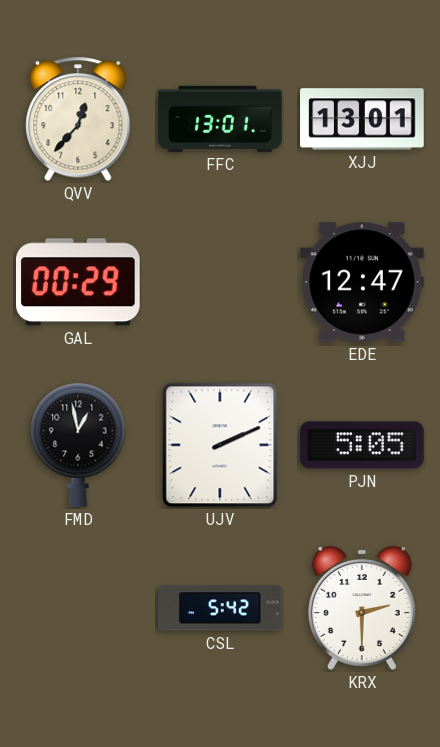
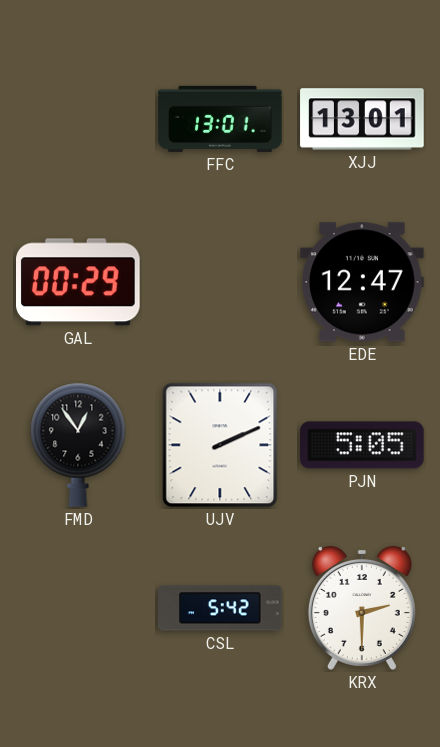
QVV: 12:37 -> none
FMD: 12:58 -> 12:54
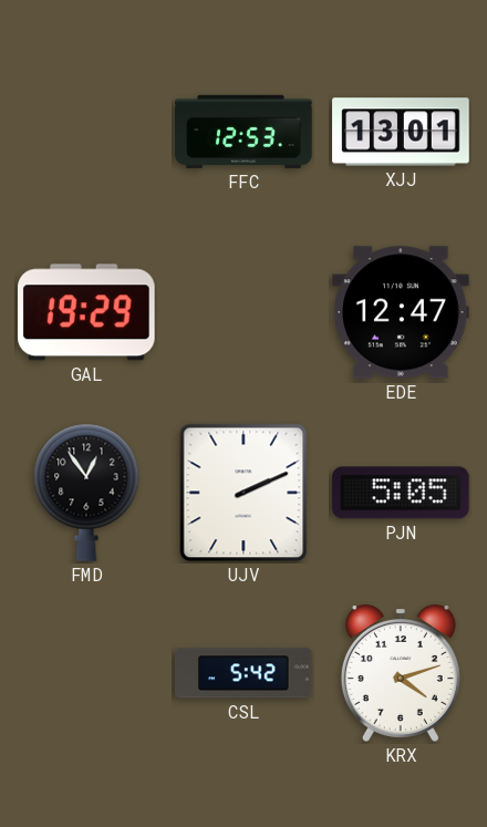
FFC: 13:01 -> 12:53
GAL: 00:29 -> 19:29
KRX: 2:30 -> 4:12
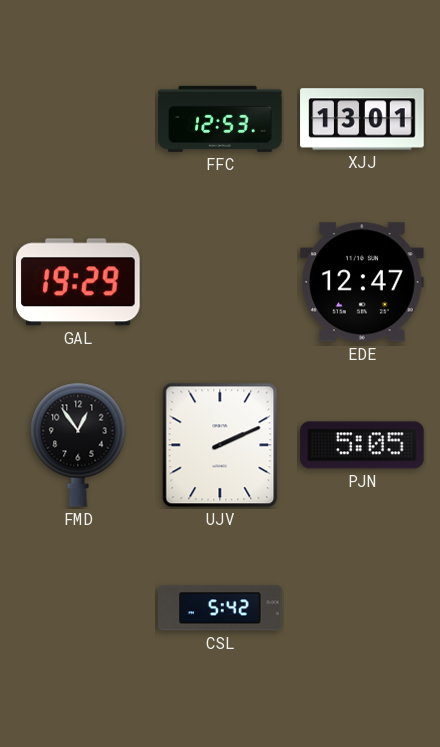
KRX: 4:12 -> none
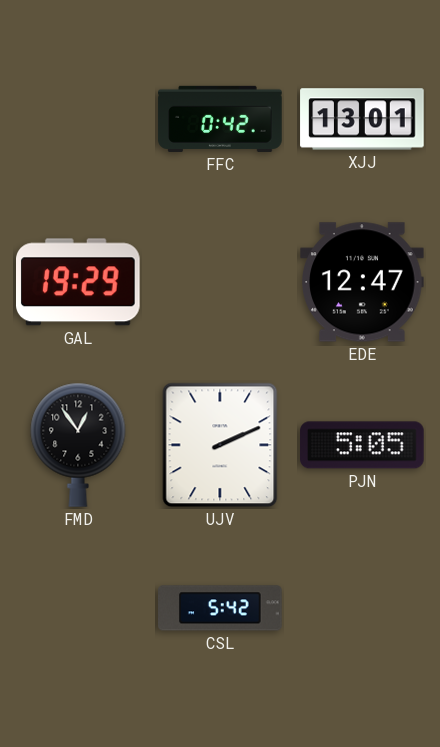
FFC: 12:53 -> 0:42
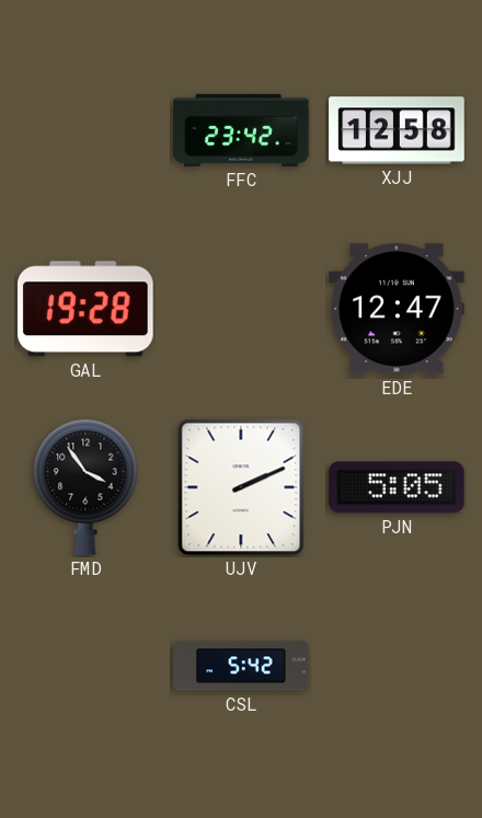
FFC: 0:42 -> 23:42
XJJ: 13:01 -> 12:58
GAL: 19:29 -> 19:28
FMD: 12:54 -> 3:54
